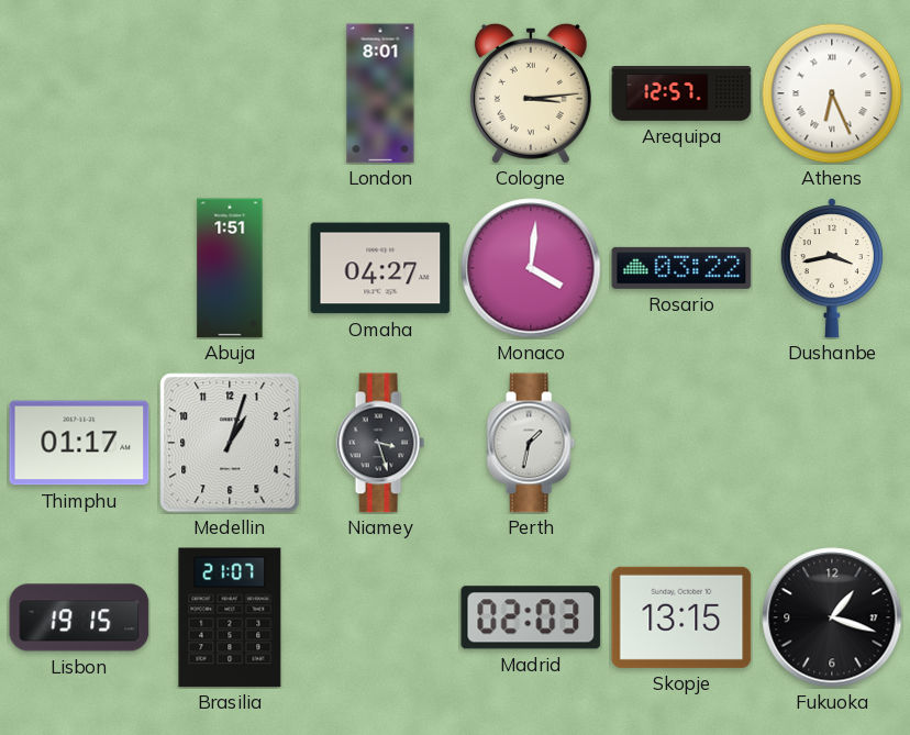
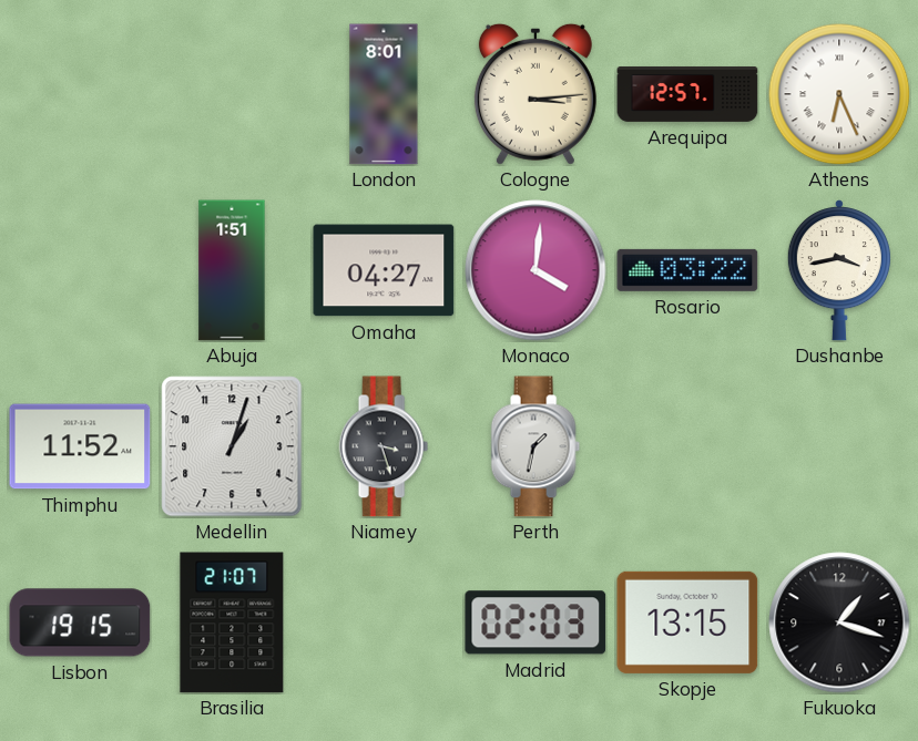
Thimphu: 01:17 -> 11:52
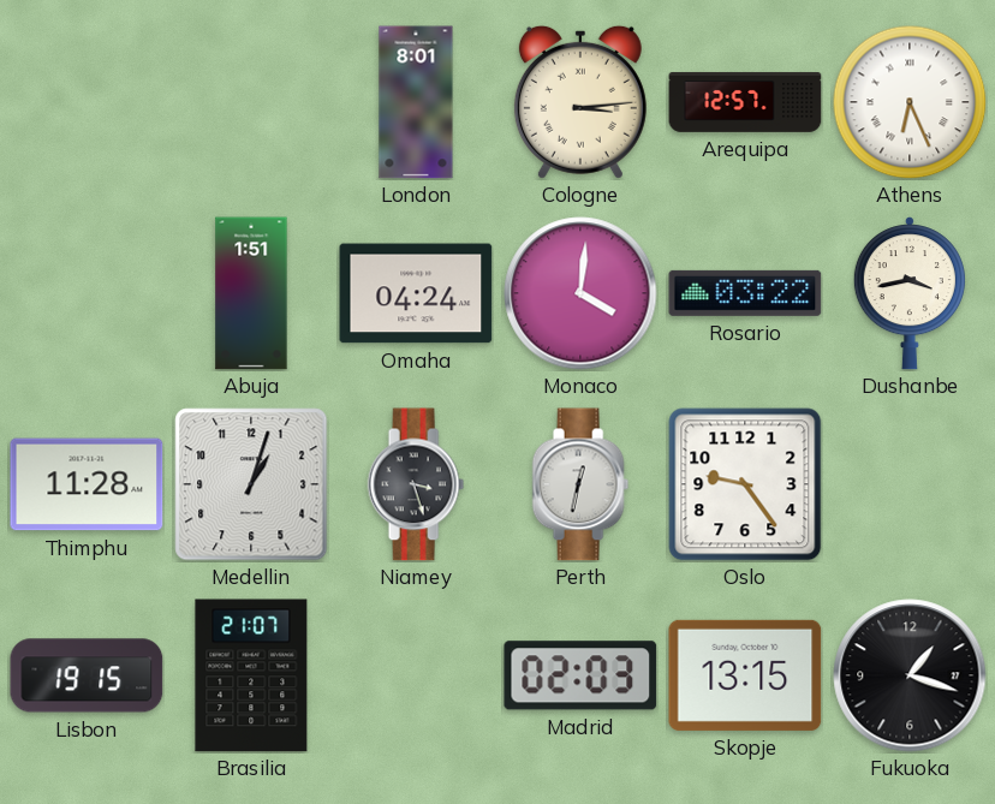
Omaha: 04:27 -> 04:24
Thimphu: 11:52 -> 11:28
Perth: 1:32 -> 12:32
Oslo: none -> 9:24
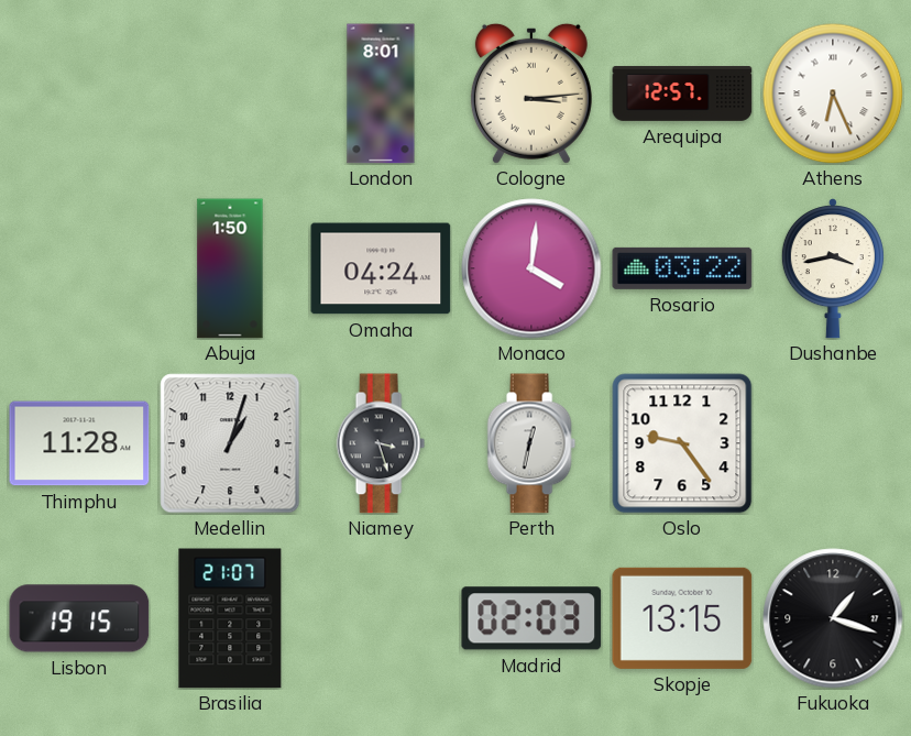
Abuja: 1:51 -> 1:50
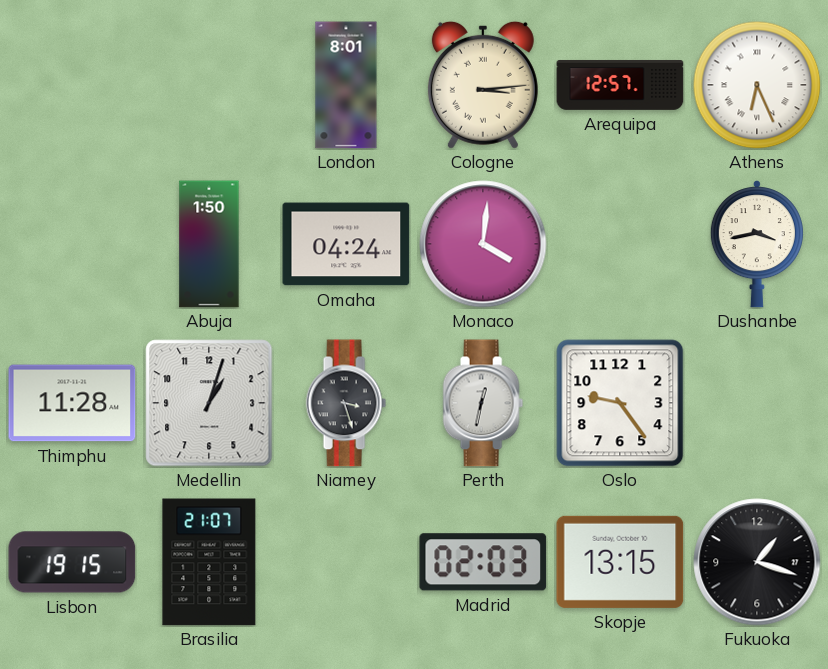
Rosario: 03:22 -> none
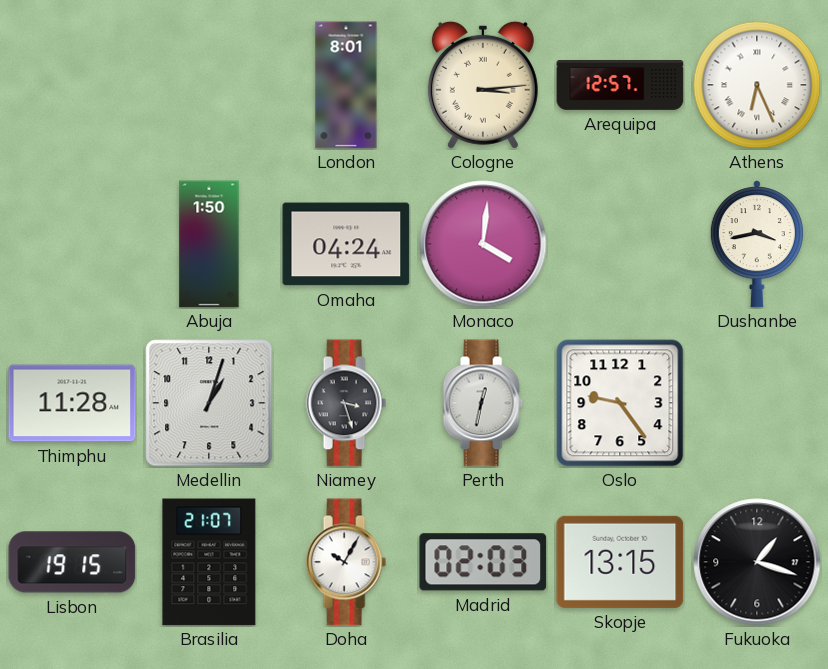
Doha: none -> 10:05
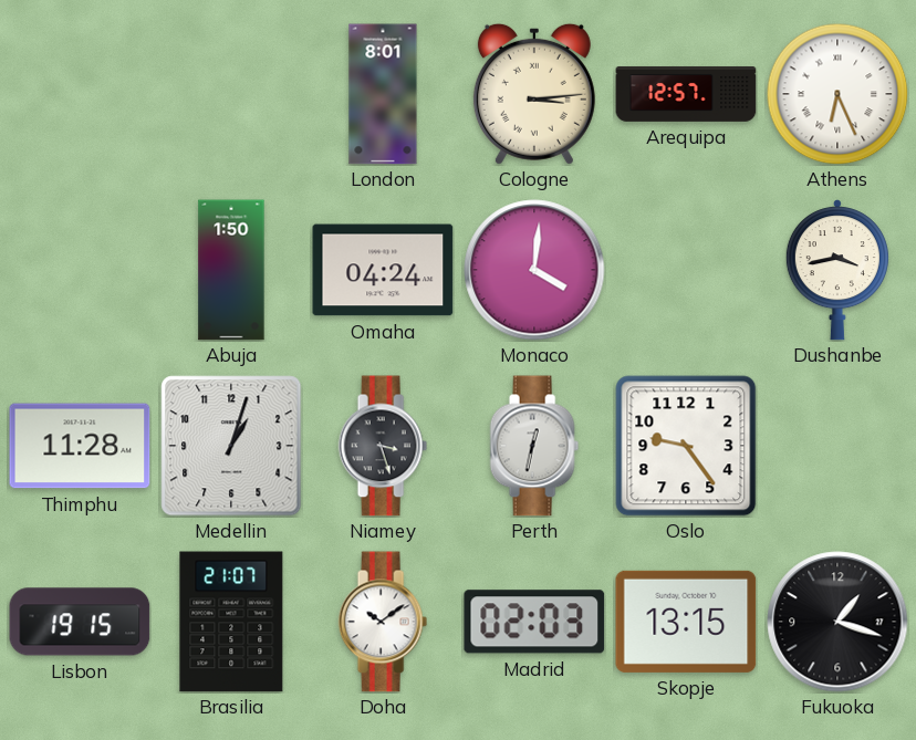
Doha: 10:05 -> 10:09
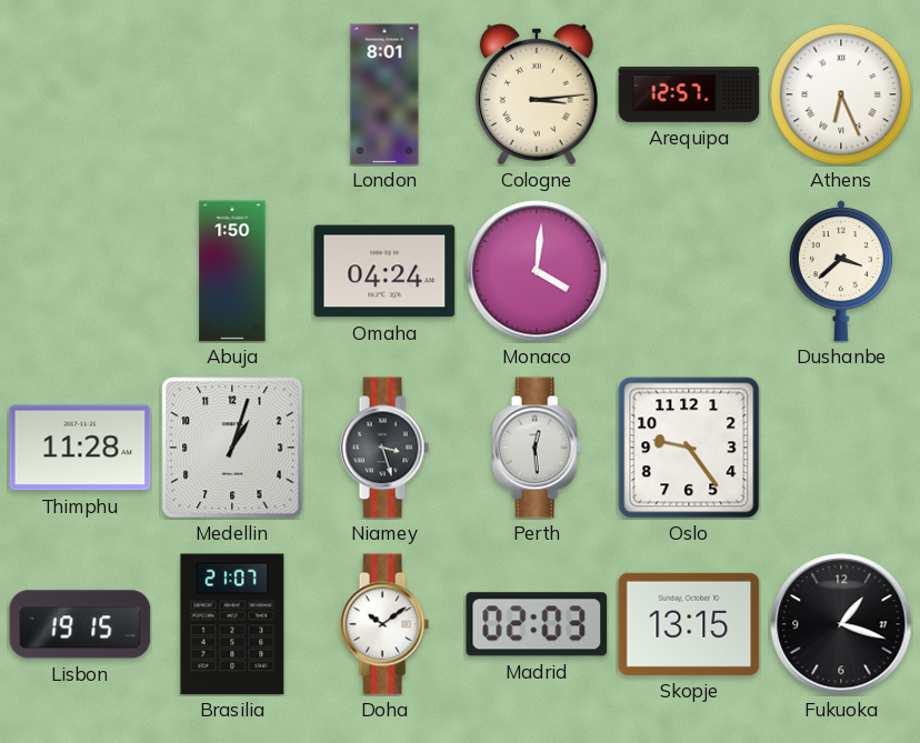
Dushanbe: 3:43 -> 3:38
Perth: 12:32 -> 12:29
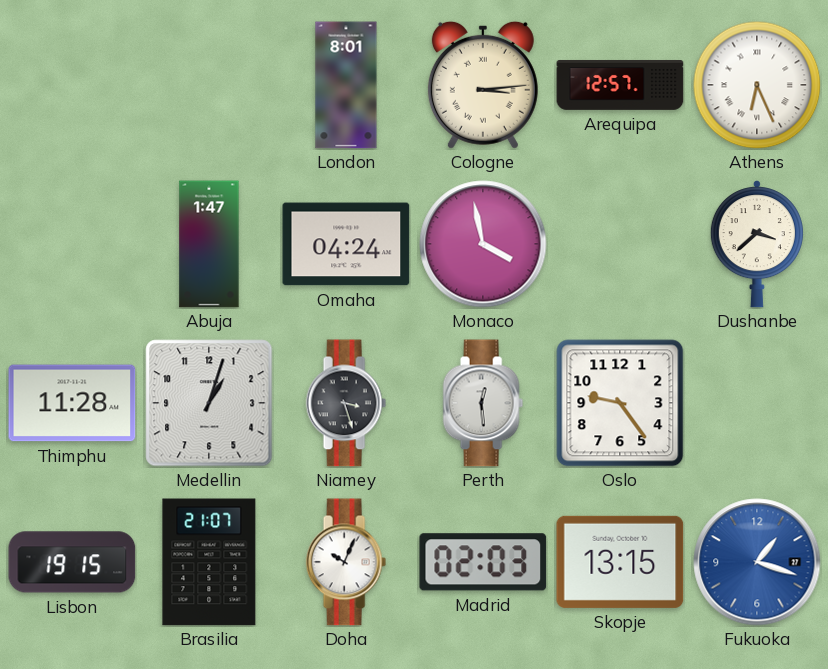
Abuja: 1:50 -> 1:47
Monaco: 4:01 -> 3:58
Doha: 10:09 -> 10:04
Fukuoka dial: black -> blue
